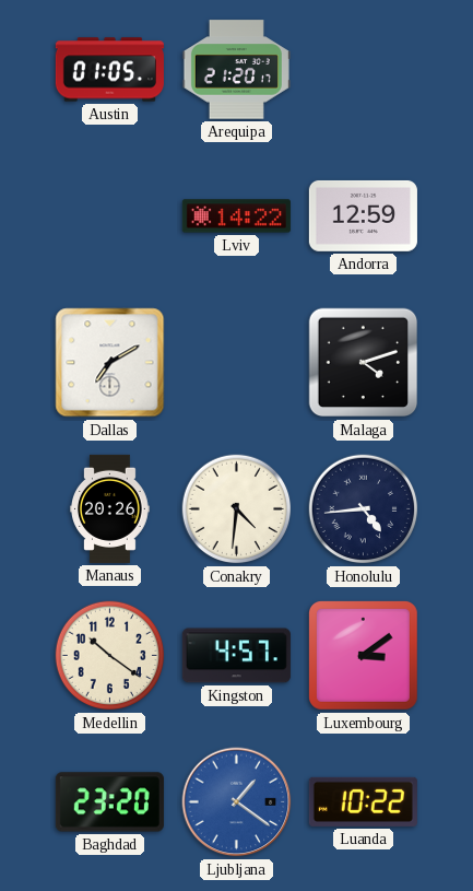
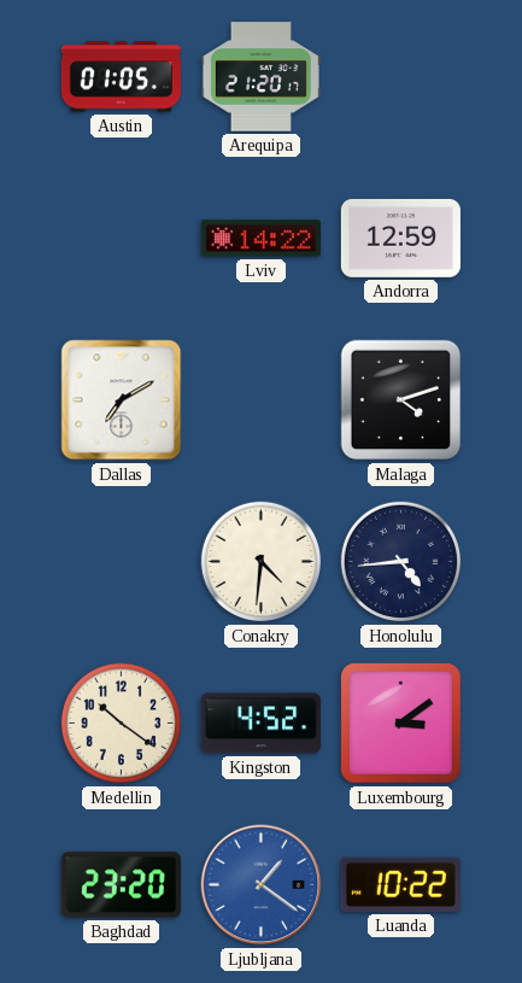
Manaus: 20:26 -> none
Kingston: 4:57 -> 4:52
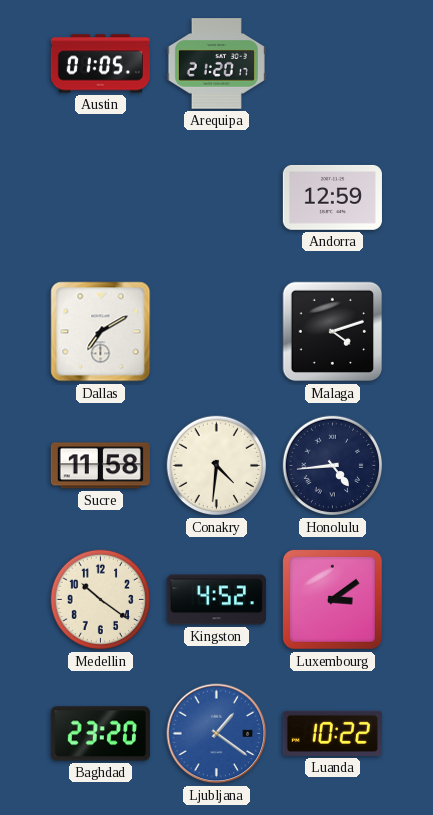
Lviv: 14:22 -> none
Sucre: none -> 11:58
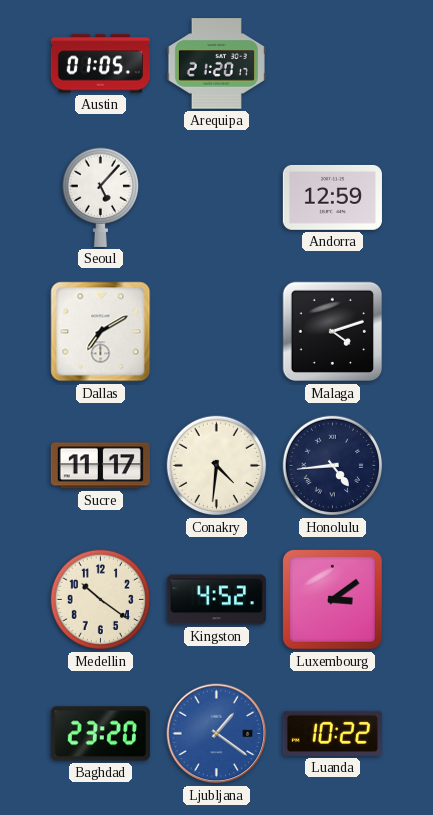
Seoul: none -> 5:07
Sucre: 11:58 -> 11:17
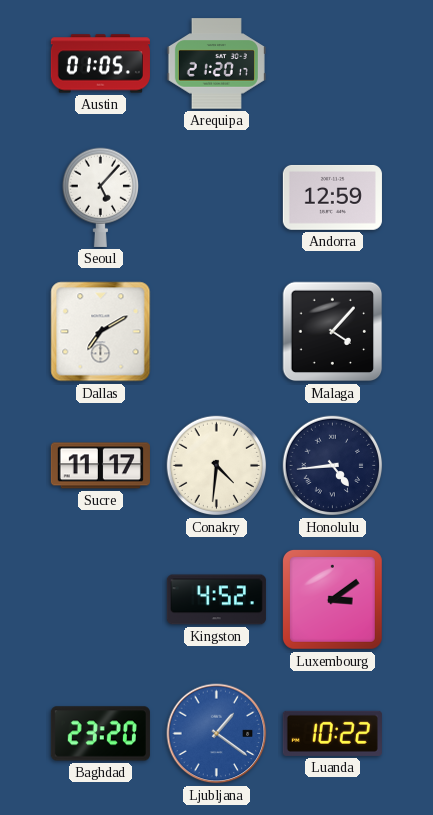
Malaga: 4:12 -> 4:07
Medellin: 10:21 -> none
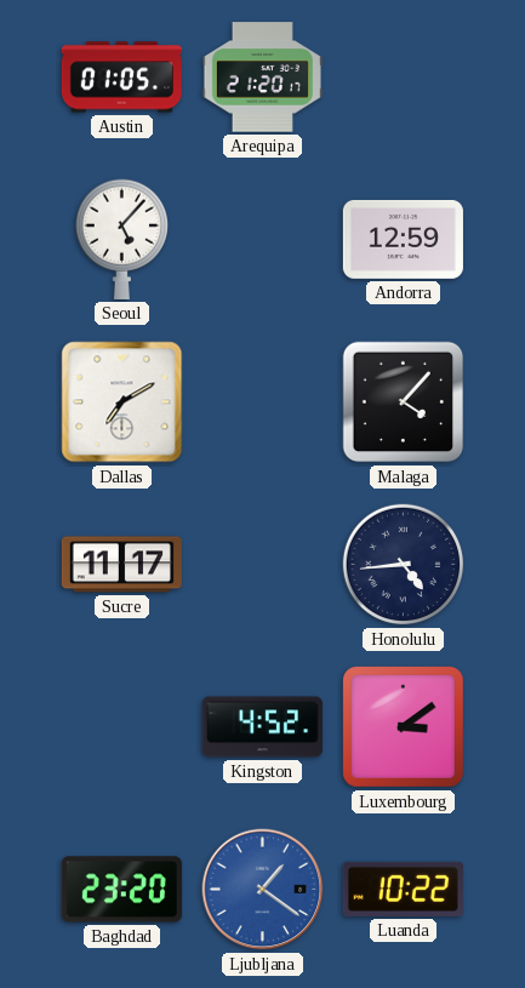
Conakry: 4:31 -> none
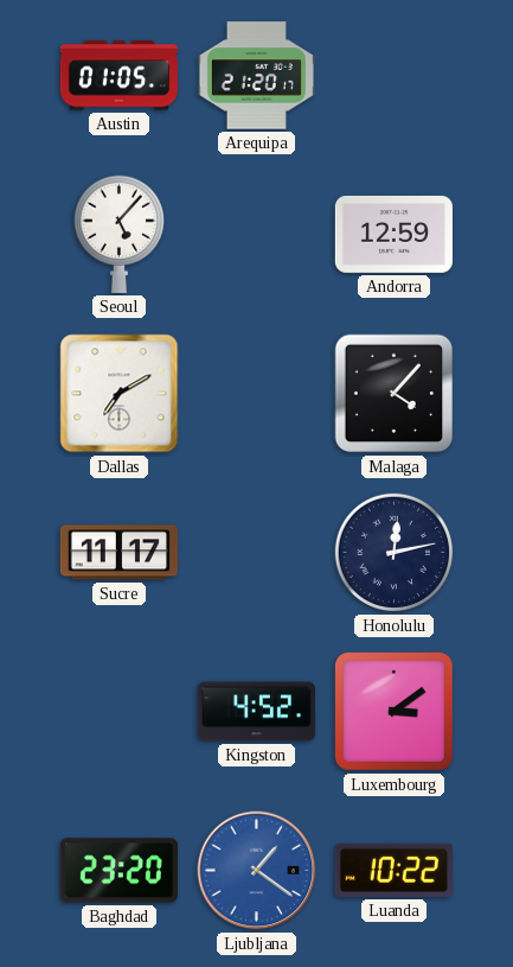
Honolulu: 4:44 -> 12:13
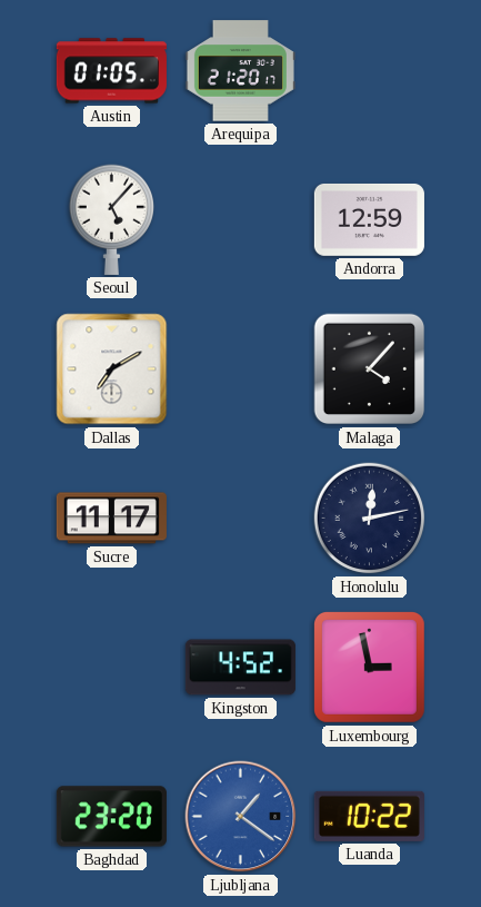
Luxembourg: 3:09 -> 2:58
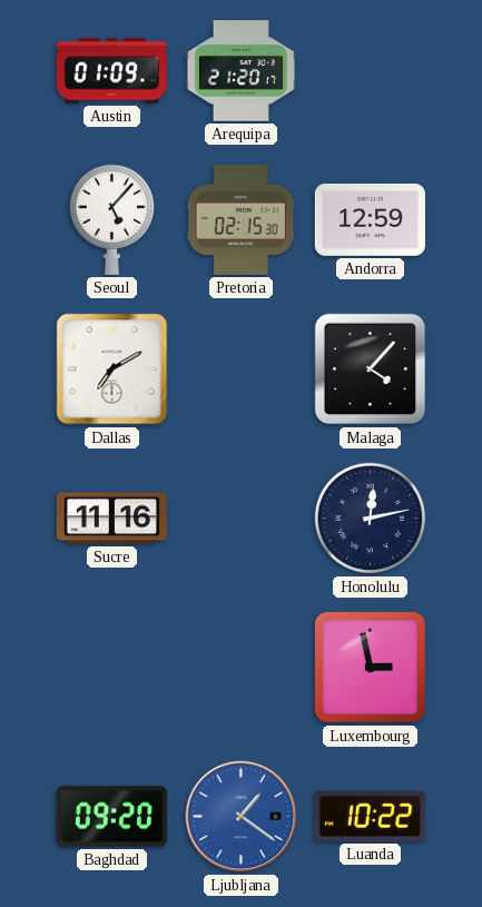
Austin: 01:05 -> 01:09
Pretoria: none -> 02:15
Sucre: 11:17 -> 11:16
Kingston: 4:52 -> none
Baghdad: 23:20 -> 09:20
